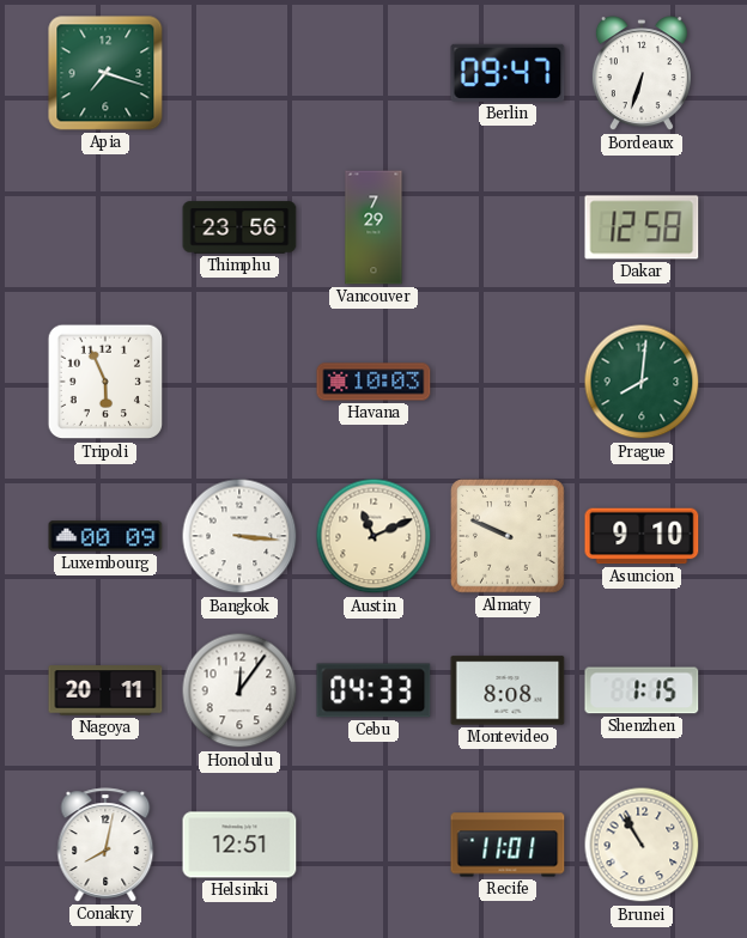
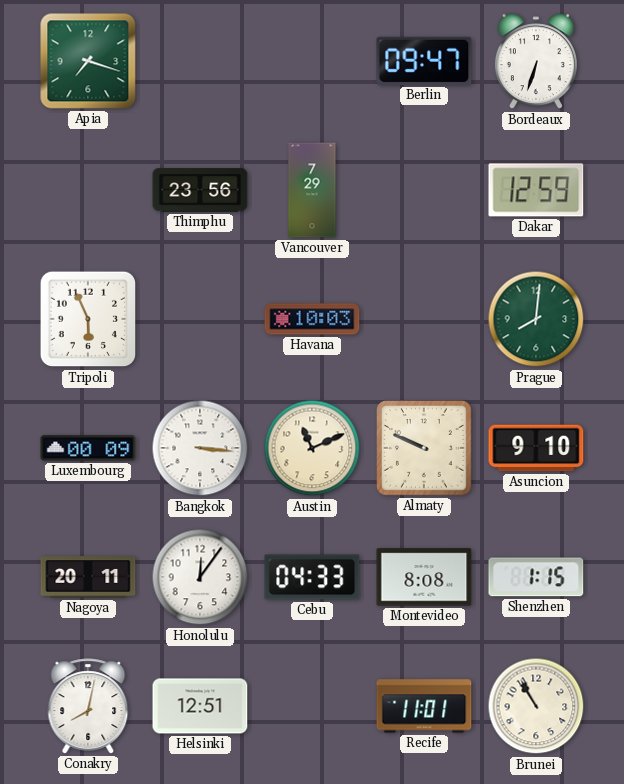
Dakar: 12:58 -> 12:59
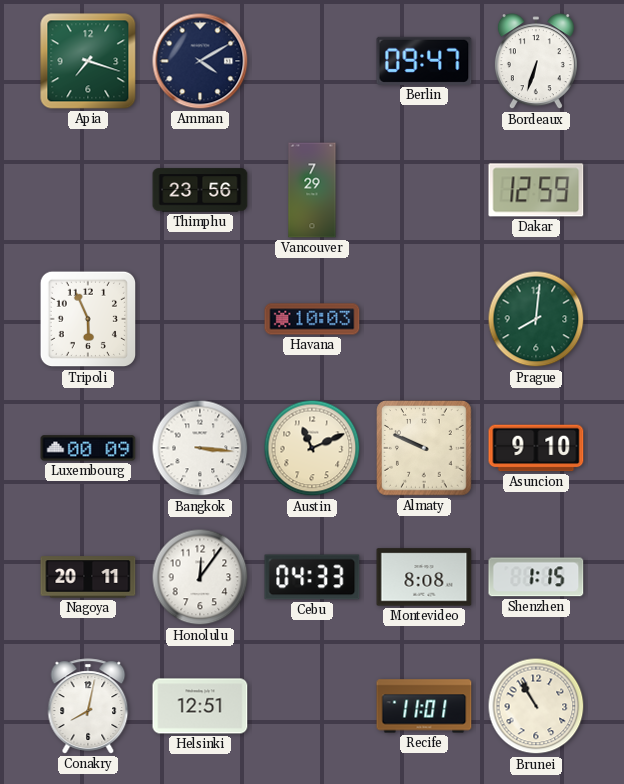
Amman: none -> 4:10
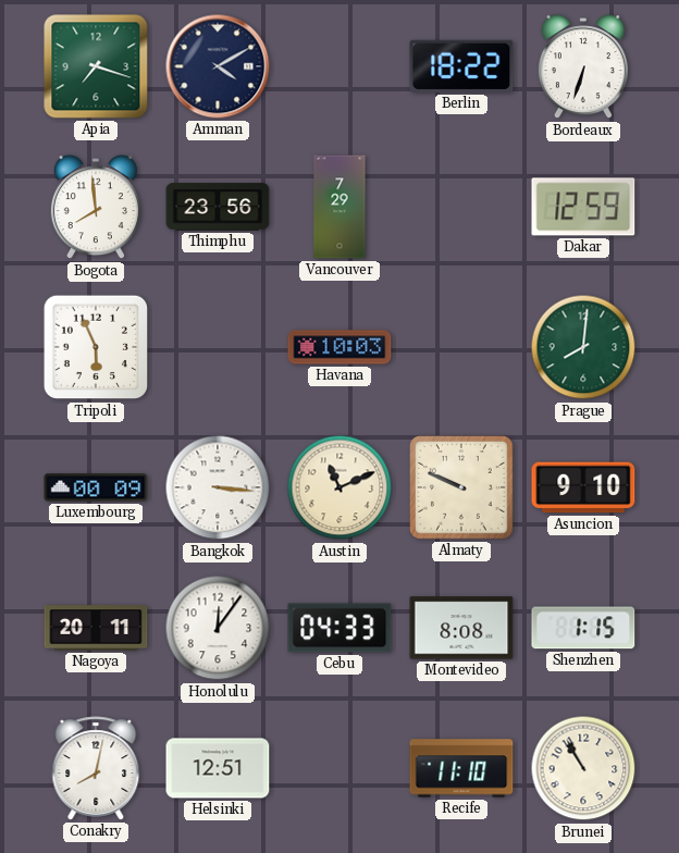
Berlin: 09:47 -> 18:22
Bogota: none -> 7:59
Recife: 11:01 -> 11:10
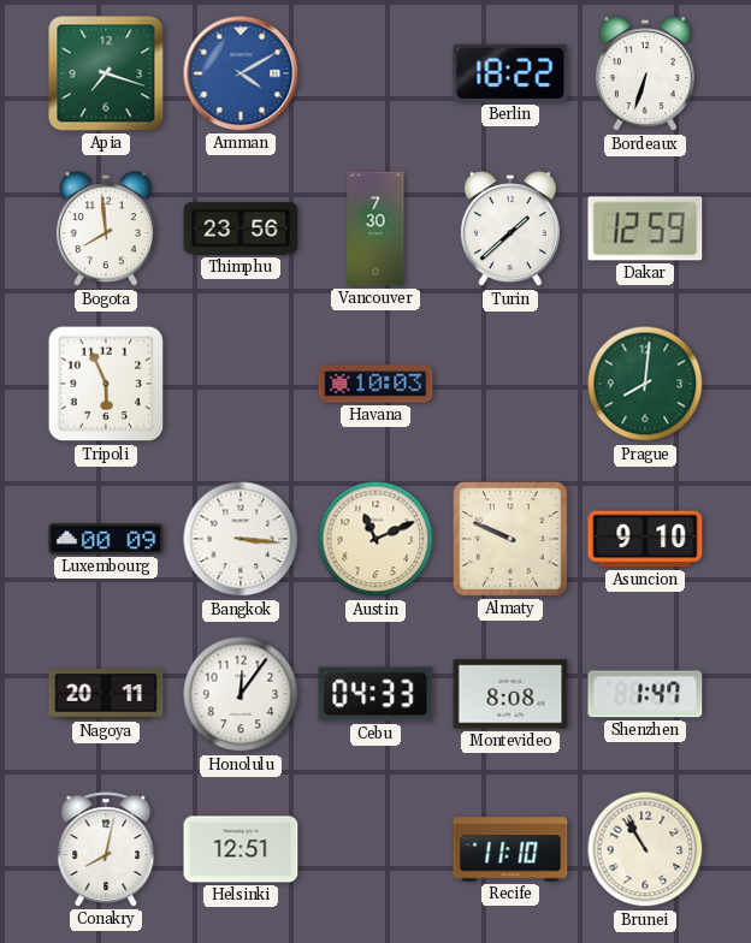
Amman dial: navy -> blue
Vancouver: 7:29 -> 7:30
Turin: none -> 1:38
Shenzhen: 1:15 -> 1:47
